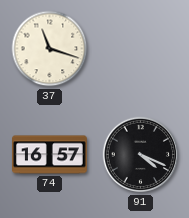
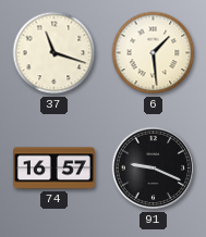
6: none -> 1:29
91: 4:19 -> 9:19
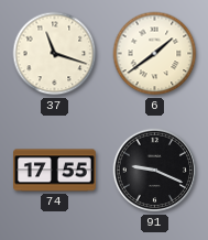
6: 1:29 -> 1:39
74: 16:57 -> 17:55
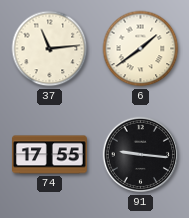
37: 11:18 -> 11:14
91: 9:19 -> 9:16
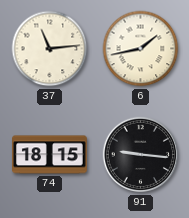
6: 1:39 -> 1:43
74: 17:55 -> 18:15
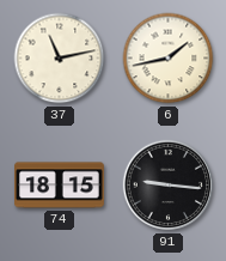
37: 11:14 -> 11:13
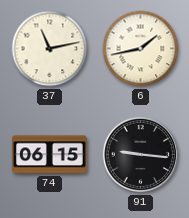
74: 18:15 -> 06:15
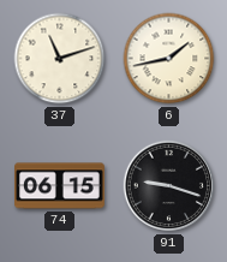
37: 11:13 -> 11:12
91: 9:16 -> 9:18
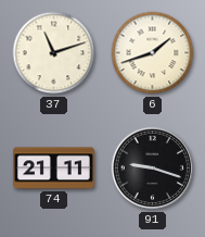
6: 1:43 -> 1:42
74: 06:15 -> 21:11
